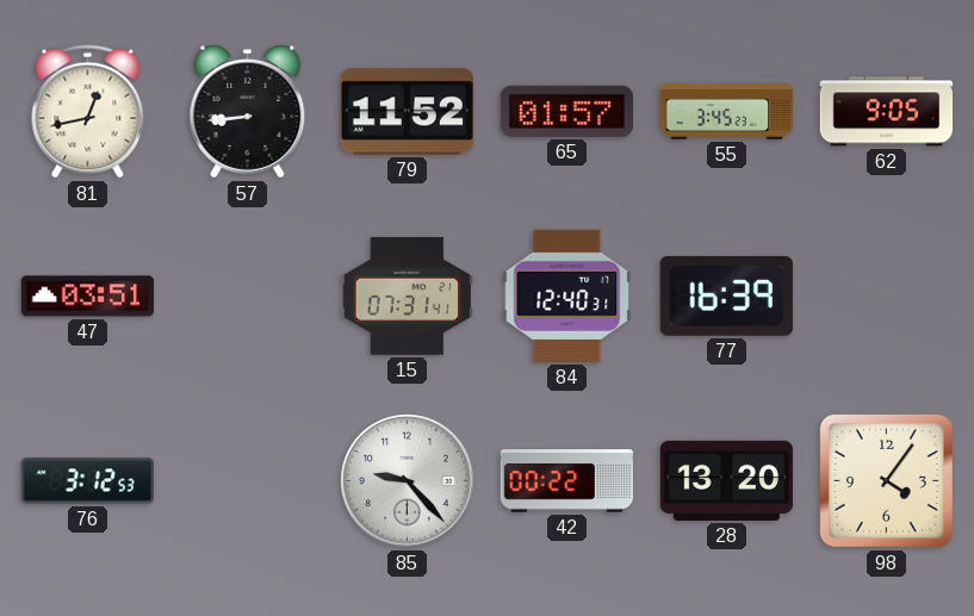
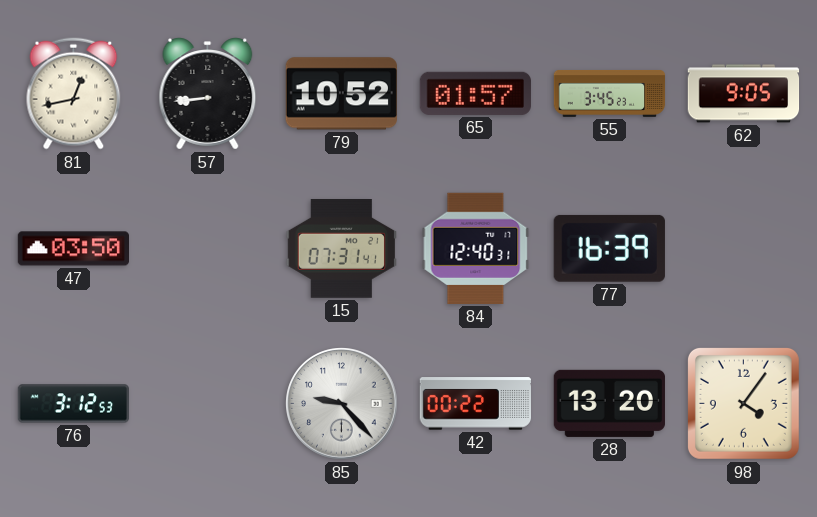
79: 11:52 -> 10:52
47: 03:51 -> 03:50
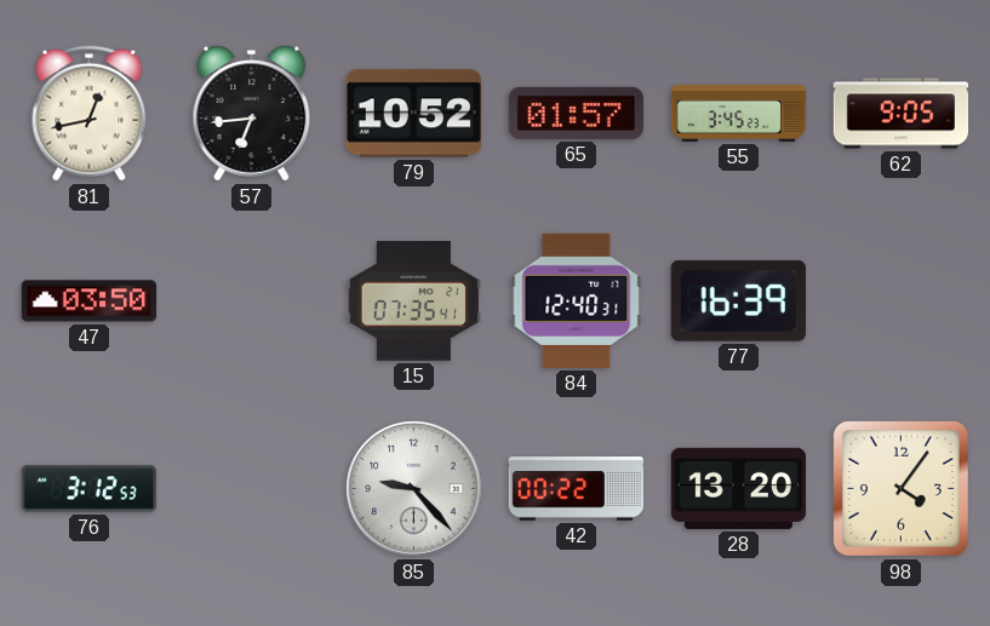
57: 8:44 -> 6:44
15: 07:31 -> 07:35
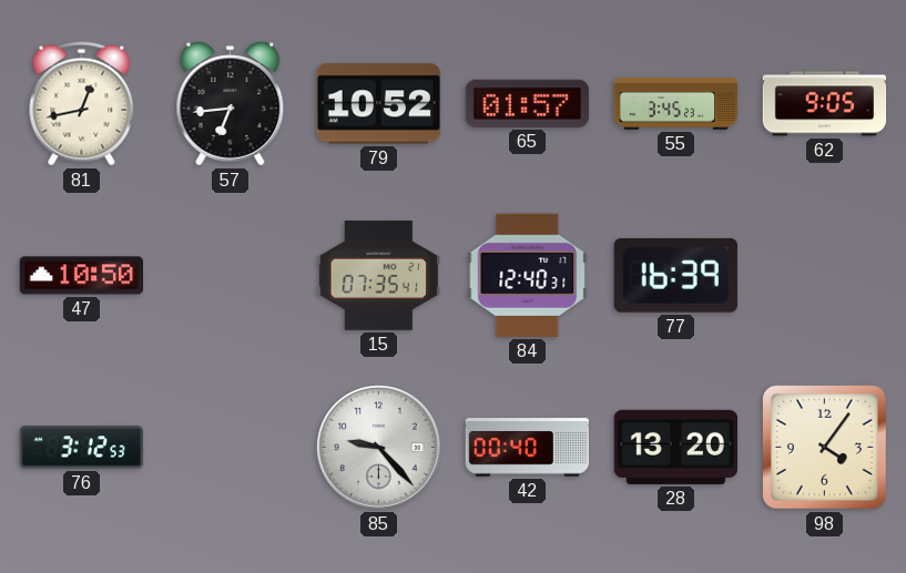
47: 03:50 -> 10:50
42: 00:22 -> 00:40
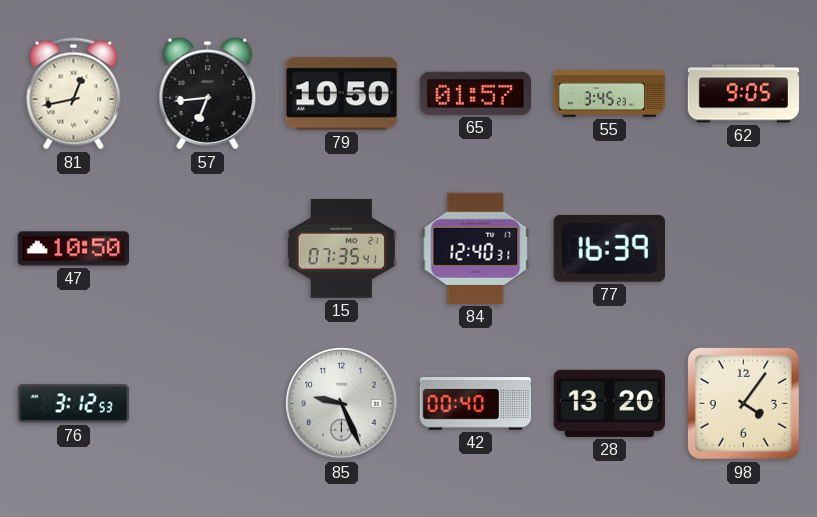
79: 10:52 -> 10:50
85: 9:23 -> 9:26
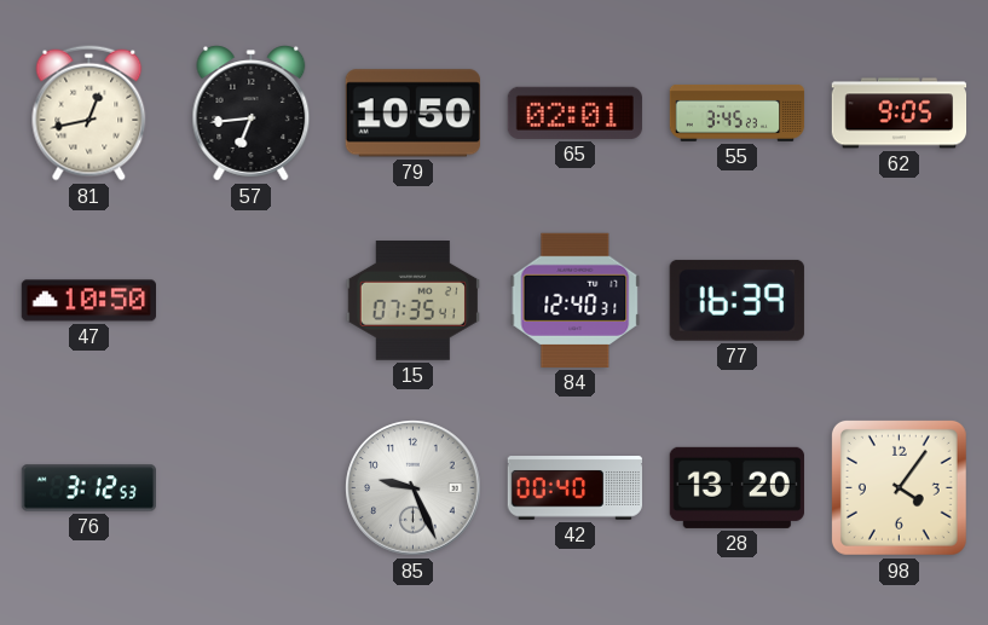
65: 01:57 -> 02:01
